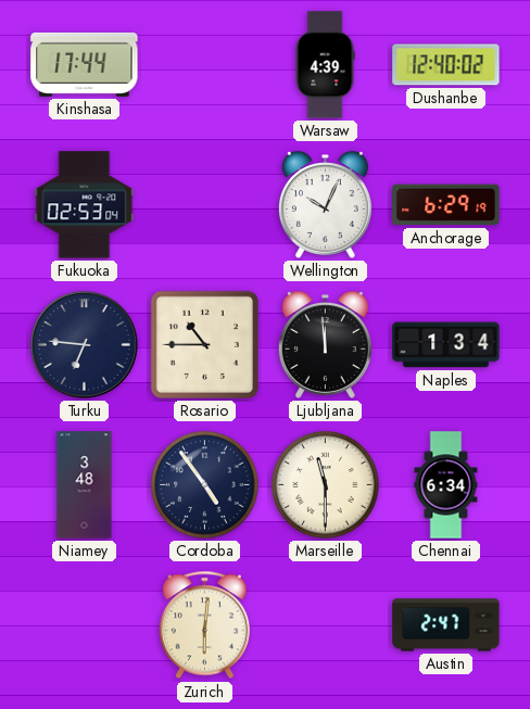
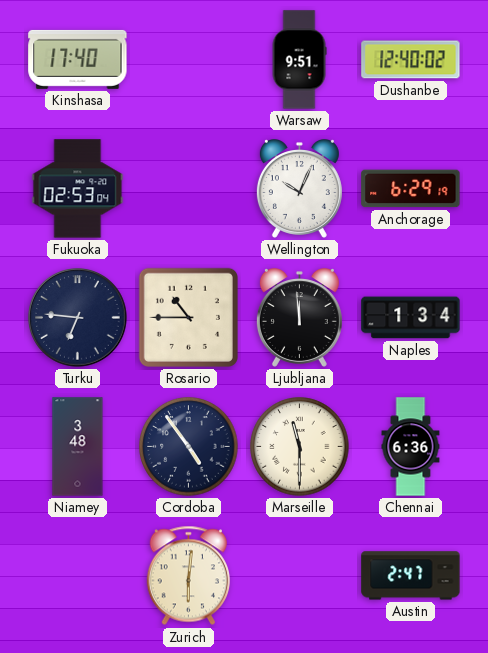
Kinshasa: 17:44 -> 17:40
Warsaw: 4:39 -> 9:51
Chennai: 6:34 -> 6:36
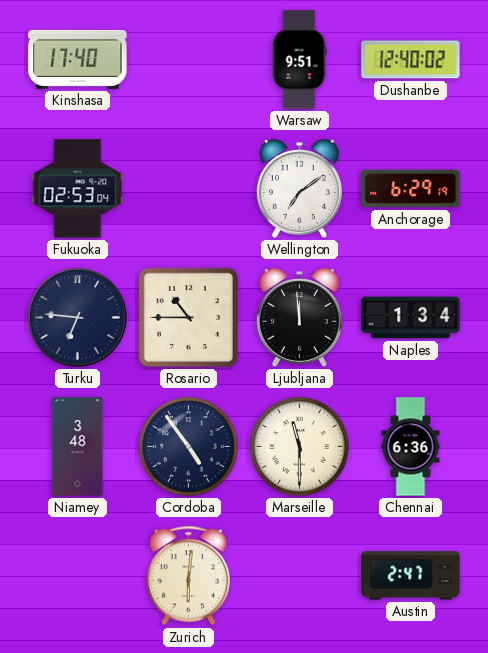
Wellington: 10:04 -> 7:09
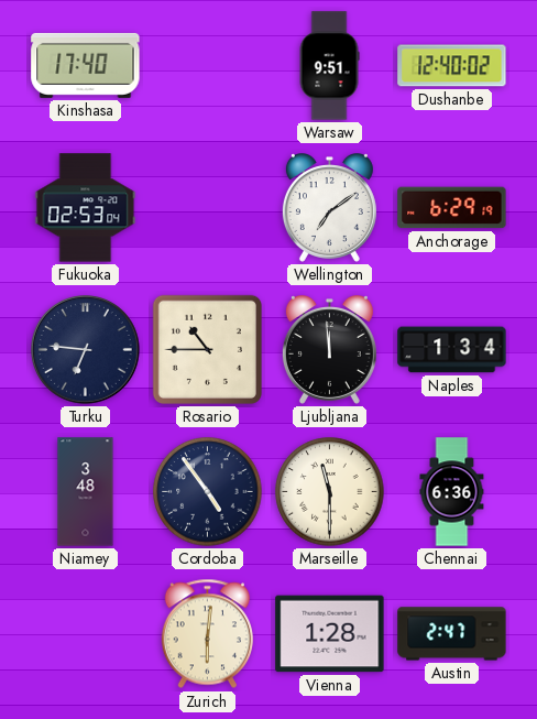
Vienna: none -> 1:28
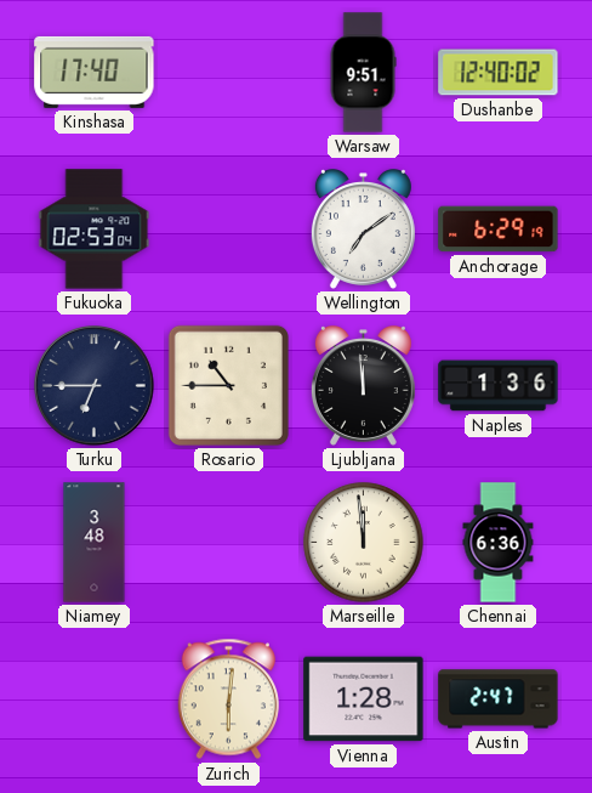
Turku: 6:46 -> 6:45
Naples: 1:34 -> 1:36
Cordoba: 4:54 -> none
Marseille: 11:30 -> 11:59
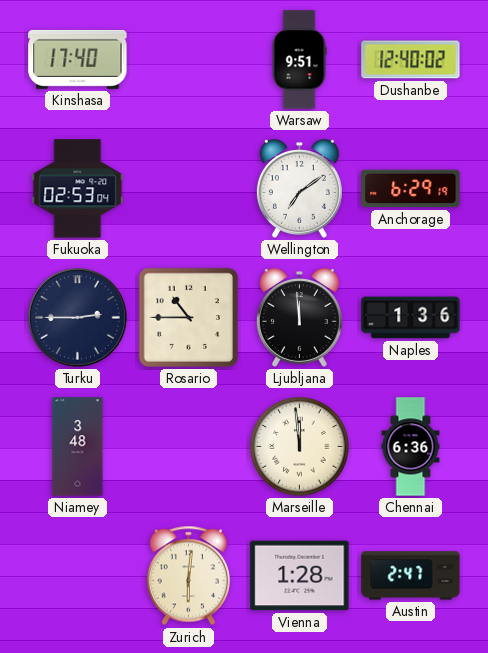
Turku: 6:45 -> 2:45
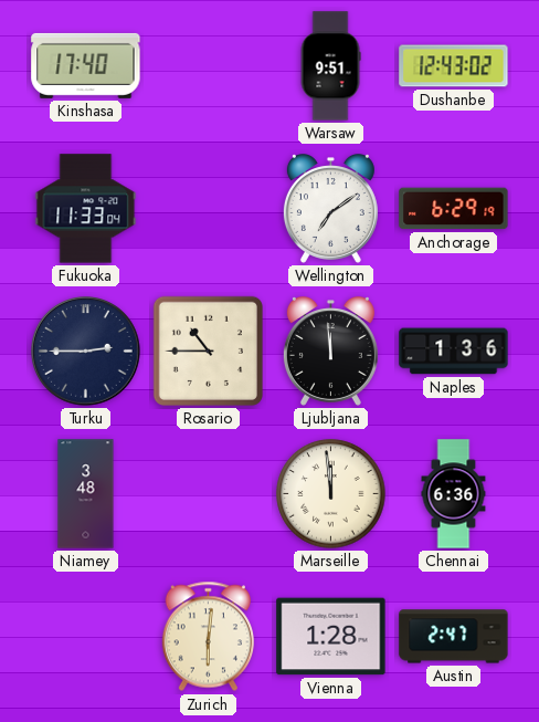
Dushanbe: 12:40 -> 12:43
Fukuoka: 02:53 -> 11:33
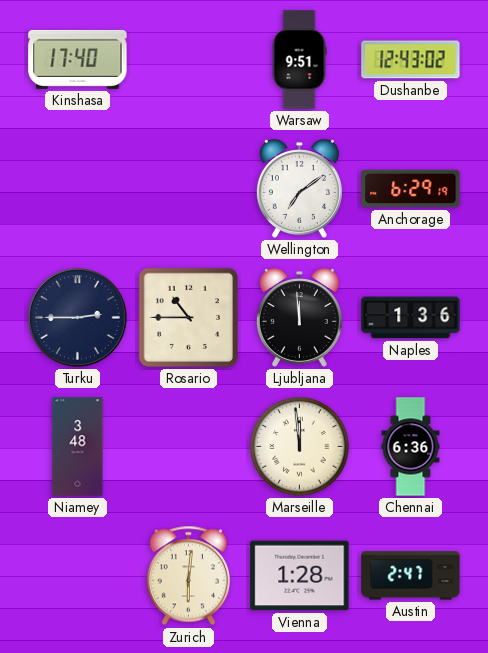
Fukuoka: 11:33 -> none
